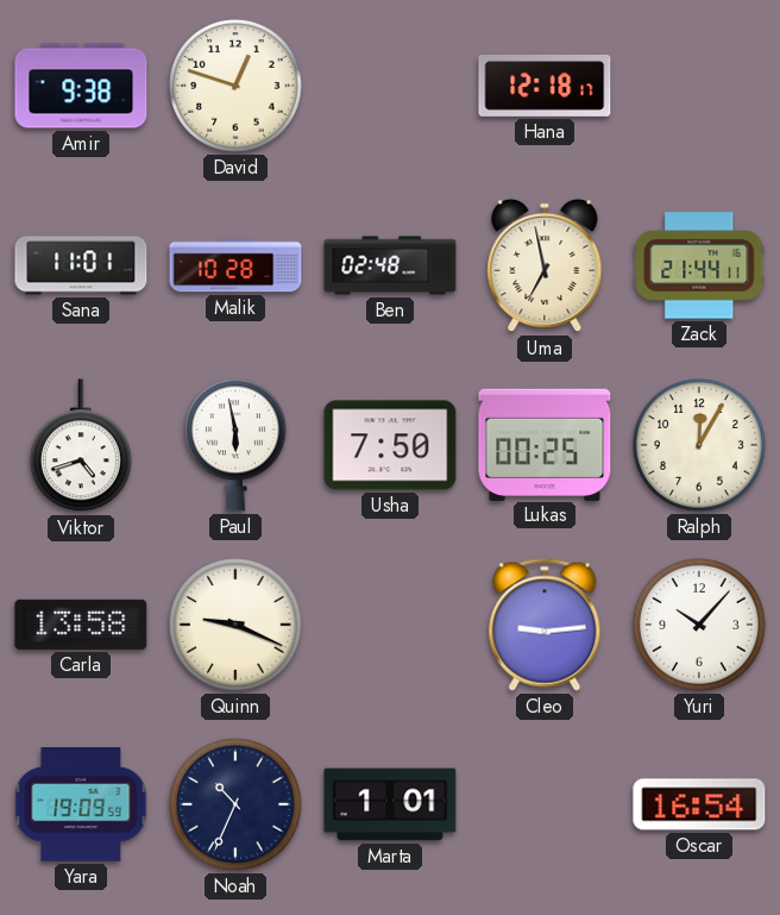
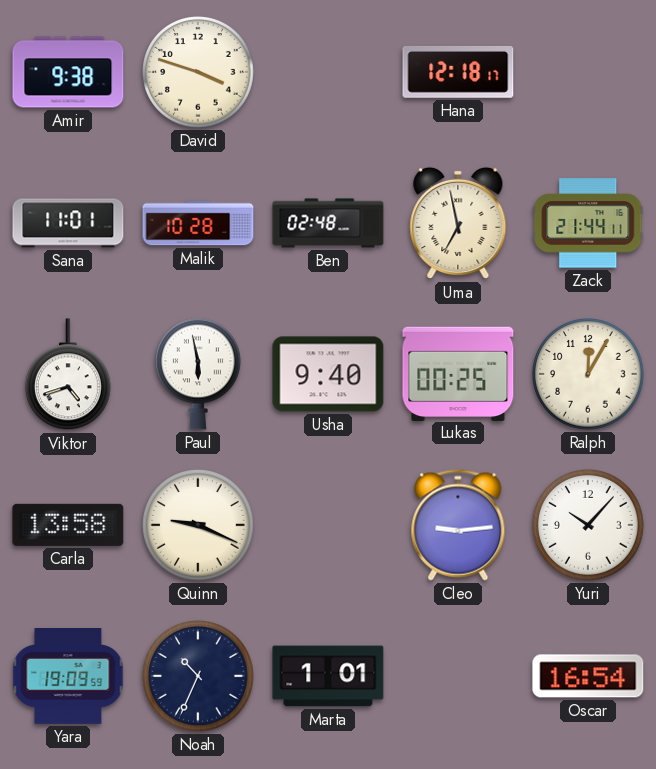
David: 12:48 -> 3:48
Usha: 7:50 -> 9:40
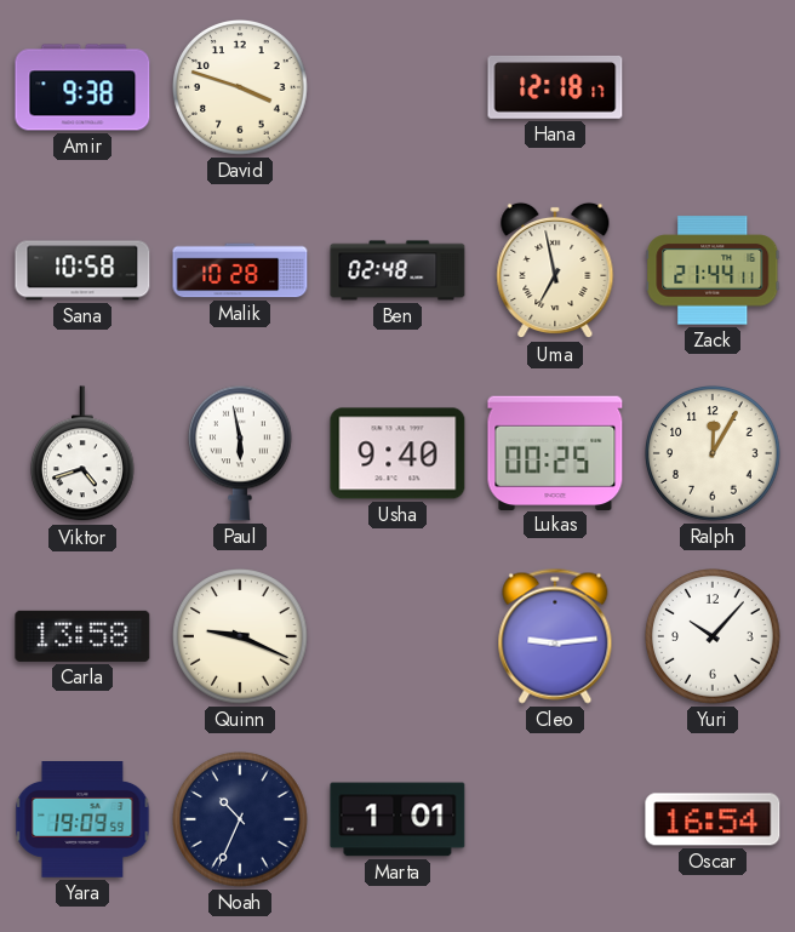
Sana: 11:01 -> 10:58
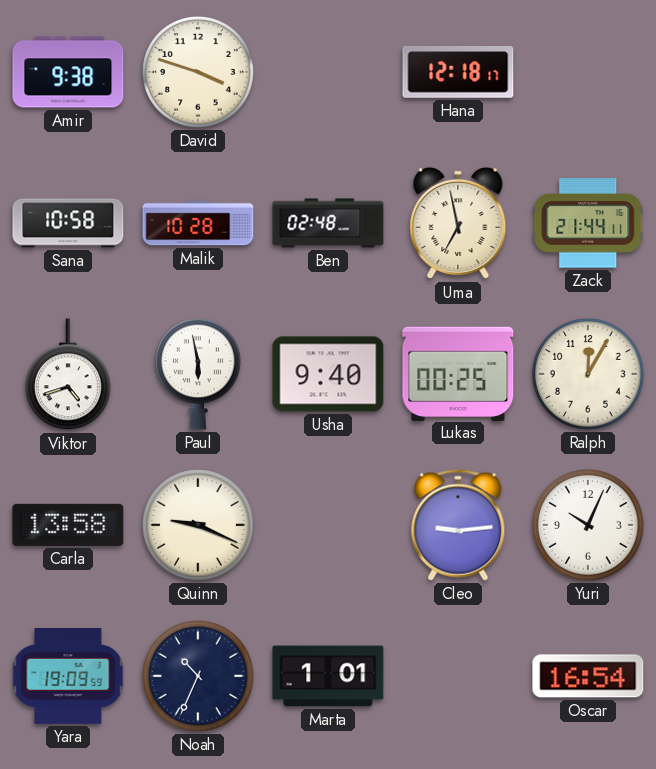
Yuri: 10:07 -> 10:04
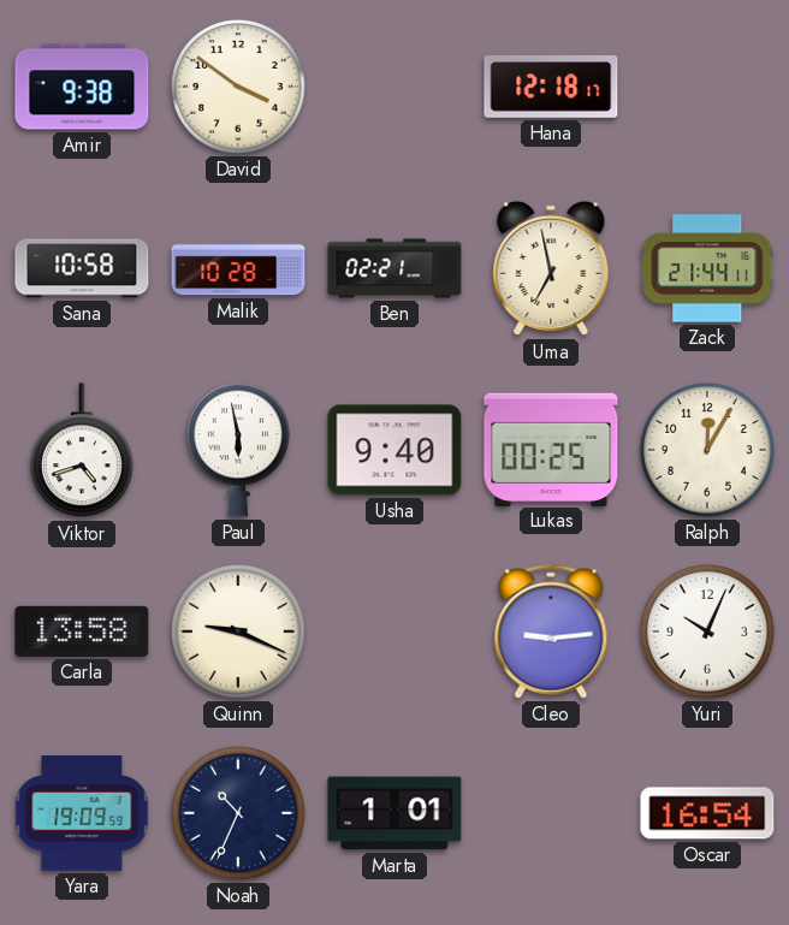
David: 3:48 -> 3:51
Ben: 02:48 -> 02:21
